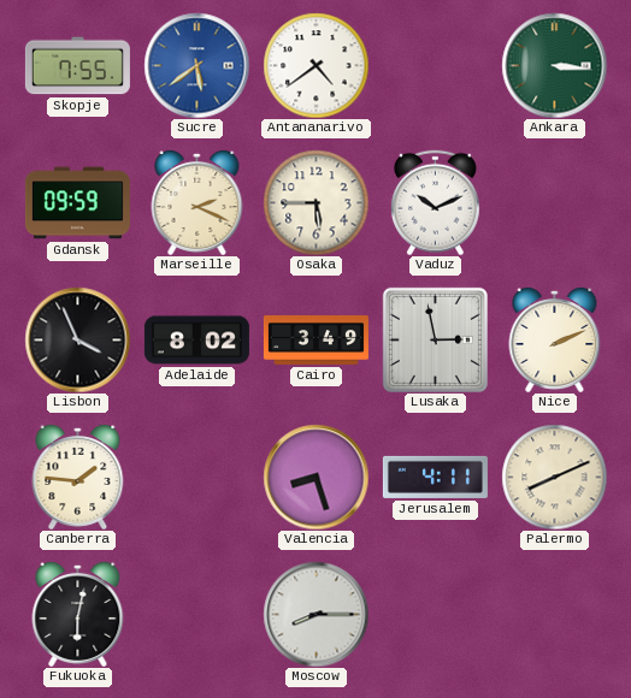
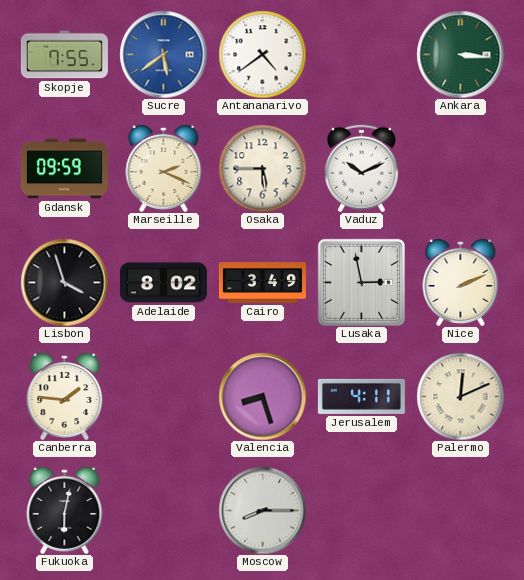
Lisbon: 3:56 -> 3:57
Palermo: 8:11 -> 12:11
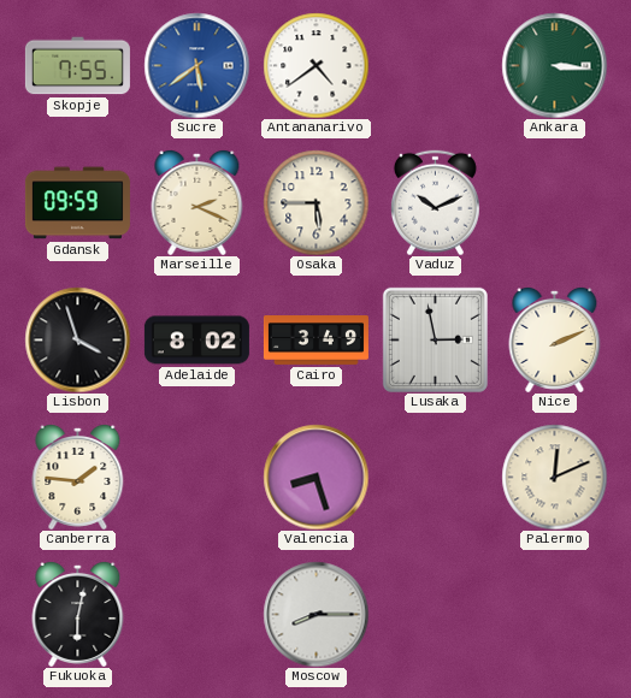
Jerusalem: 4:11 -> none
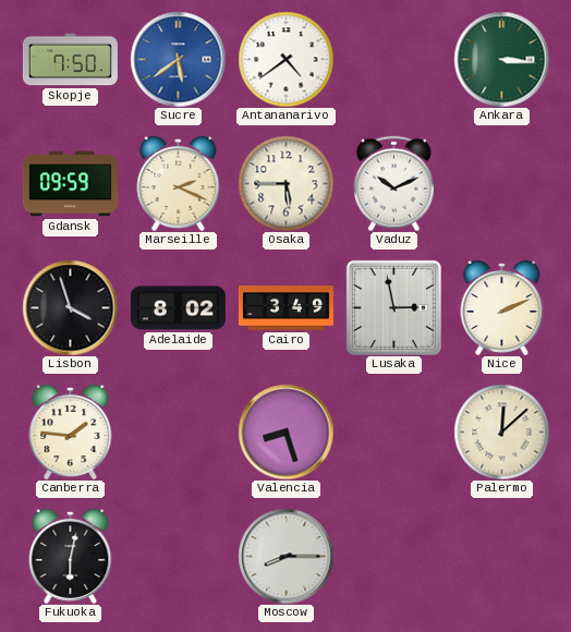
Skopje: 7:55 -> 7:50
Palermo: 12:11 -> 12:08
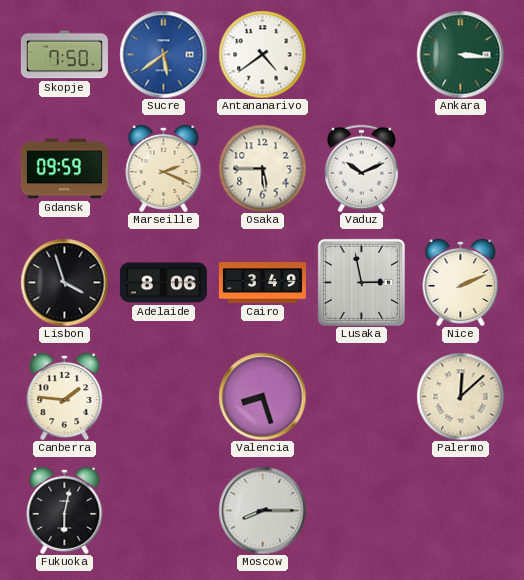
Adelaide: 8:02 -> 8:06
